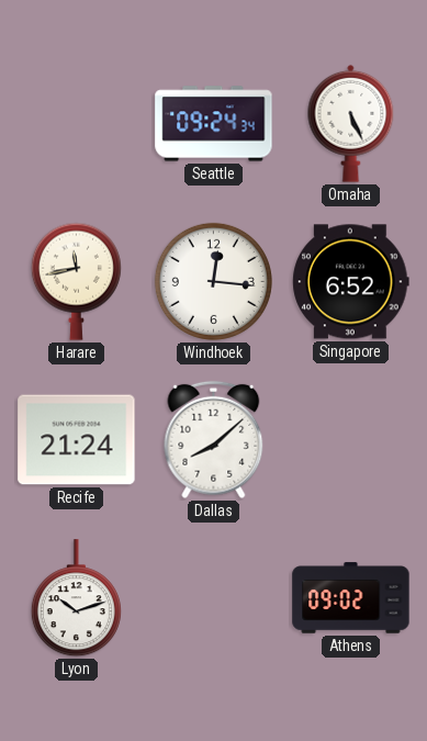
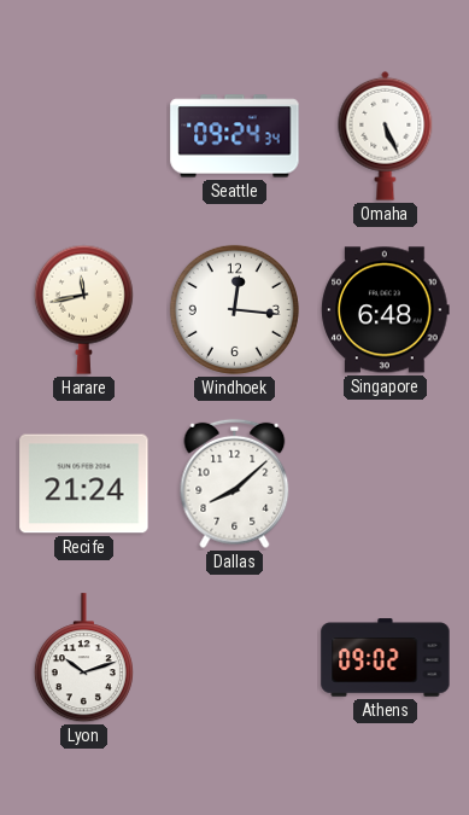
Singapore: 6:52 -> 6:48
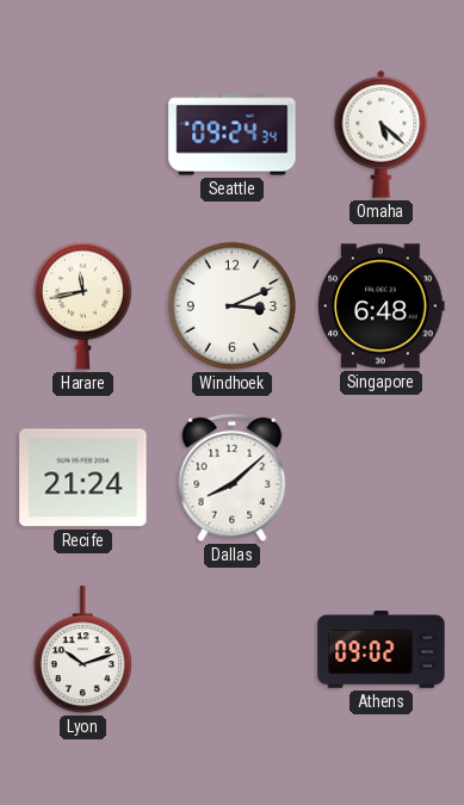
Omaha: 5:26 -> 5:22
Windhoek: 12:16 -> 3:11
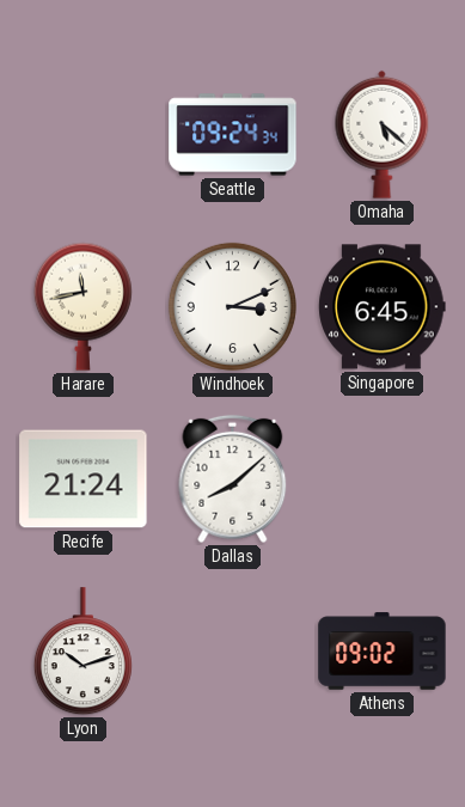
Singapore: 6:48 -> 6:45
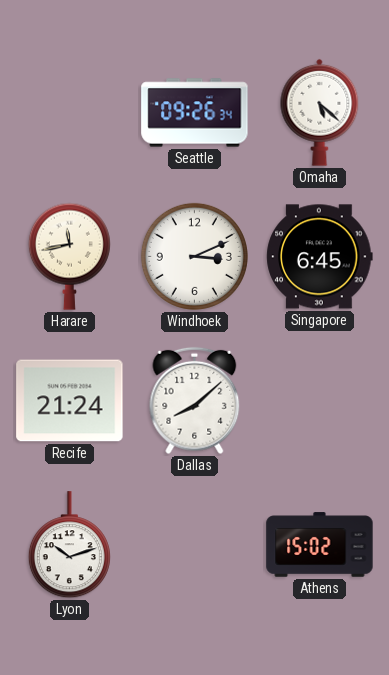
Seattle: 09:24 -> 09:26
Athens: 09:02 -> 15:02
